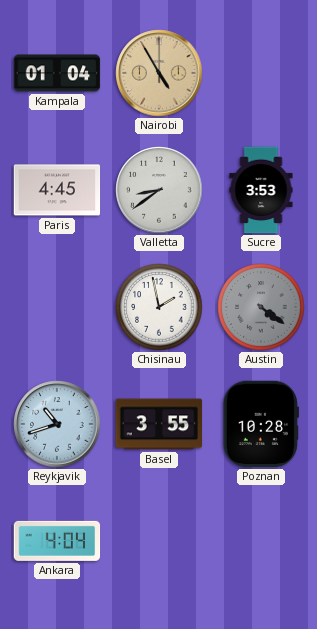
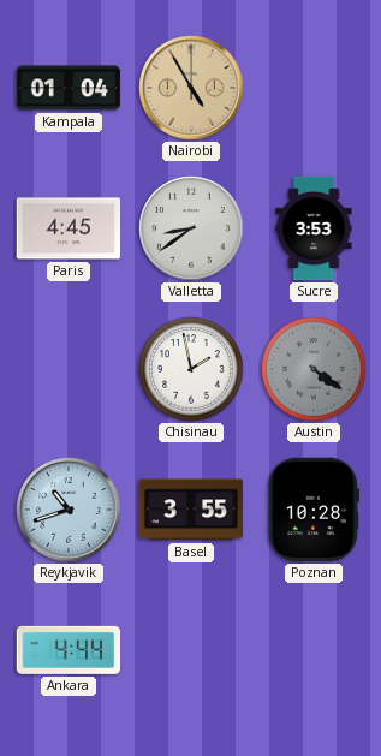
Ankara: 4:04 -> 4:44
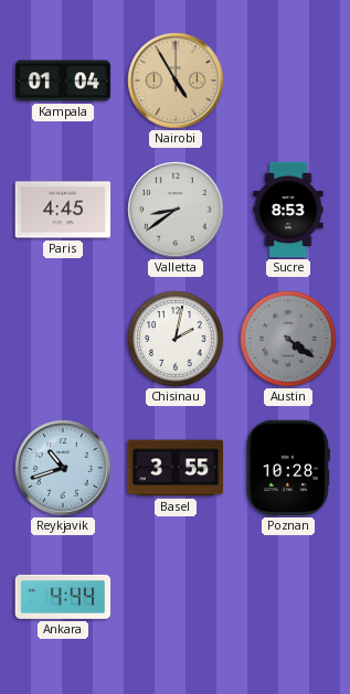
Sucre: 3:53 -> 8:53
Chisinau: 1:58 -> 2:02
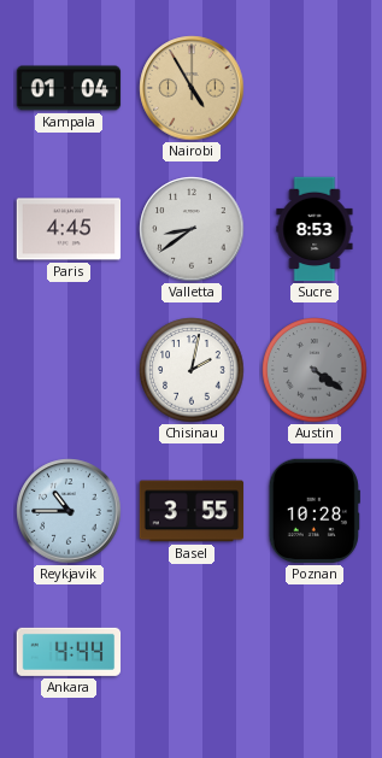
Reykjavik: 10:42 -> 10:45
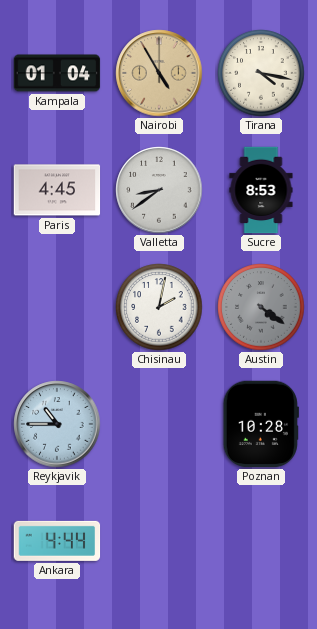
Tirana: none -> 4:17
Basel: 3:55 -> none
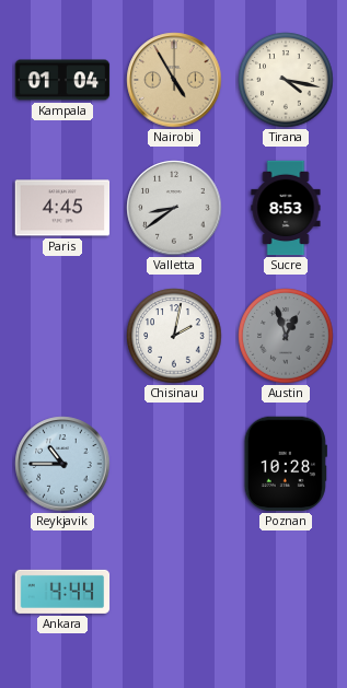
Austin: 4:21 -> 12:57
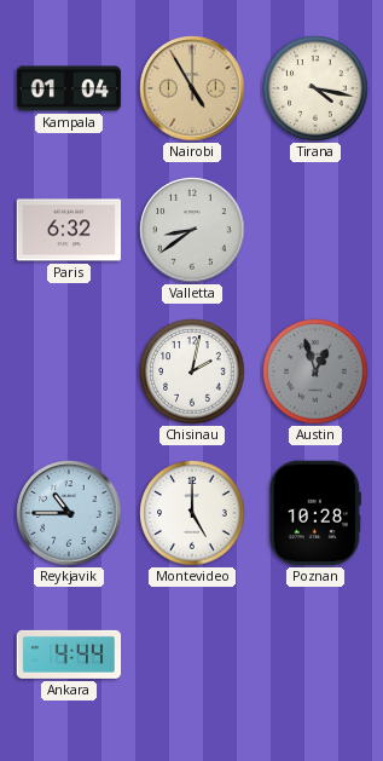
Paris: 4:45 -> 6:32
Sucre: 8:53 -> none
Montevideo: none -> 5:00
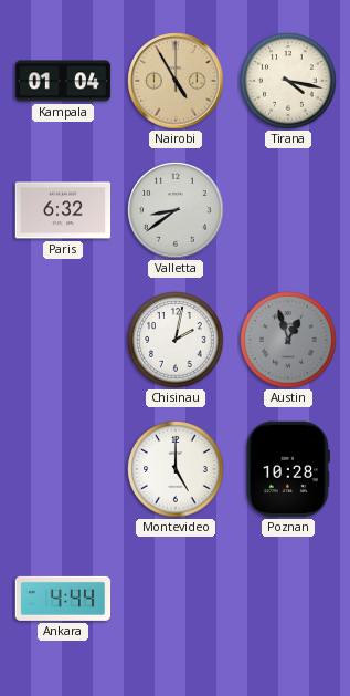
Reykjavik: 10:45 -> none
